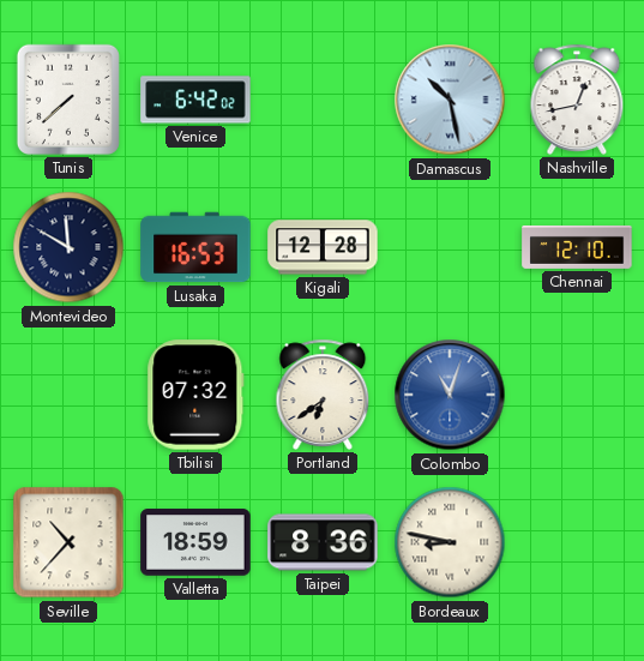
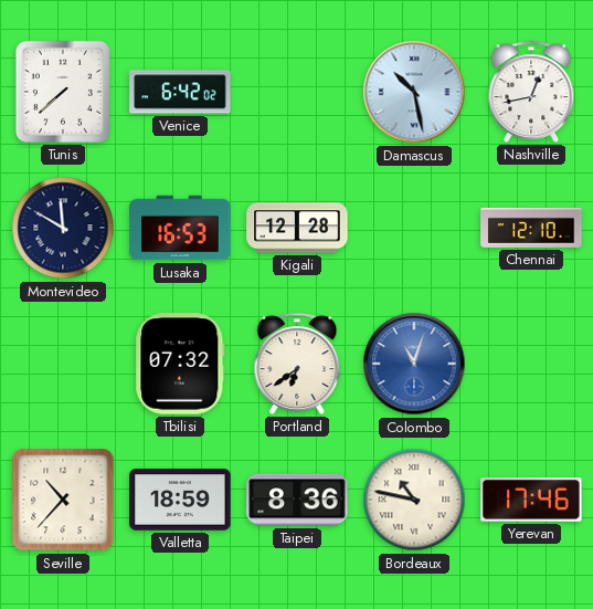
Bordeaux: 8:47 -> 10:47
Yerevan: none -> 17:46
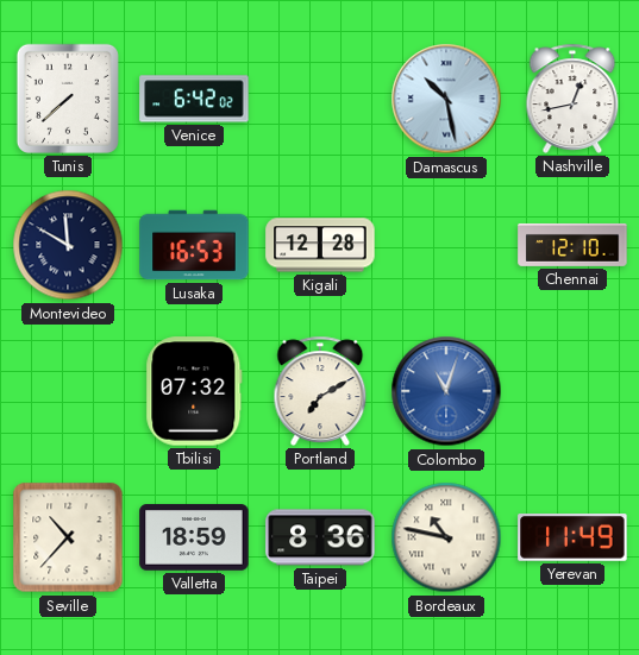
Portland: 6:39 -> 7:10
Yerevan: 17:46 -> 11:49
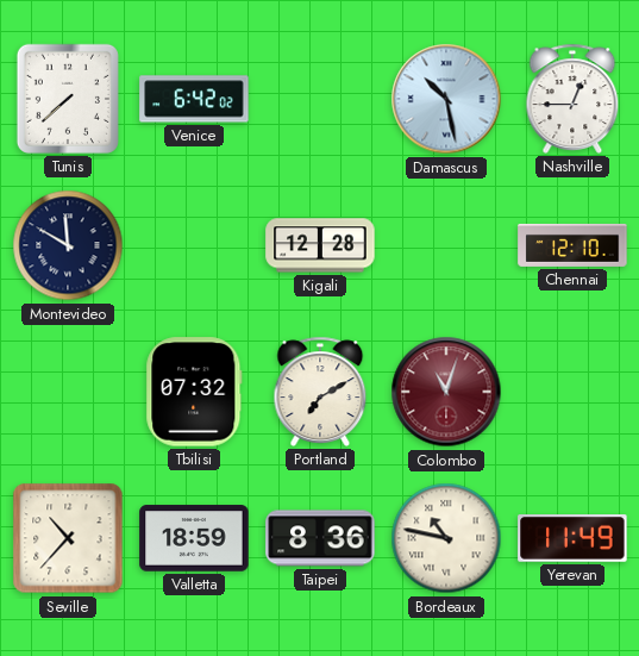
Nashville: 12:43 -> 12:45
Lusaka: 16:53 -> none
Colombo dial: blue -> burgundy
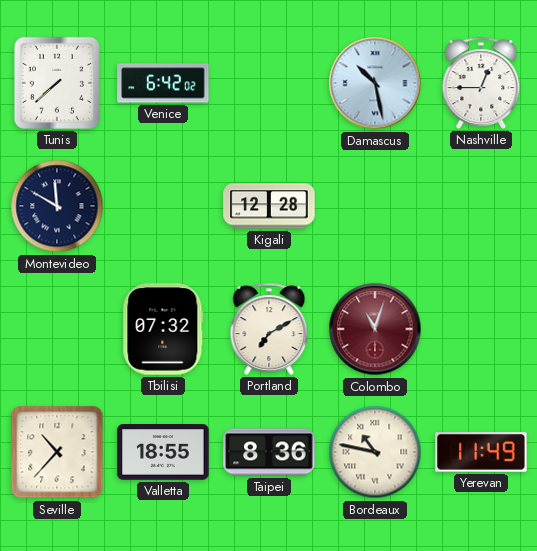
Chennai: 12:10 -> none
Valletta: 18:59 -> 18:55
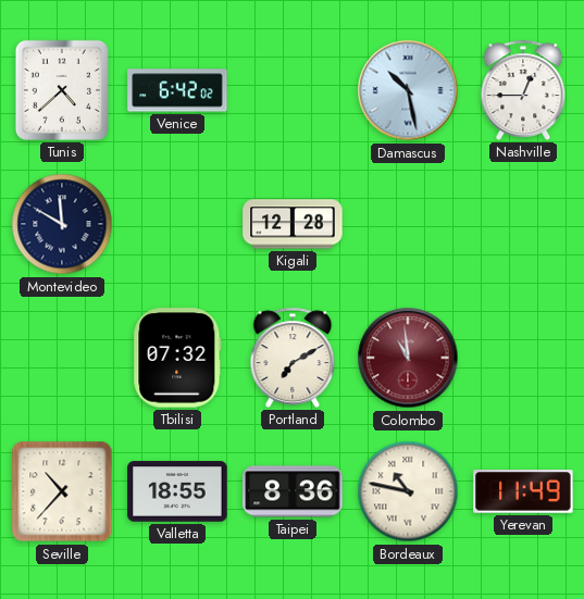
Tunis: 7:38 -> 4:38
Colombo: 11:03 -> 10:59
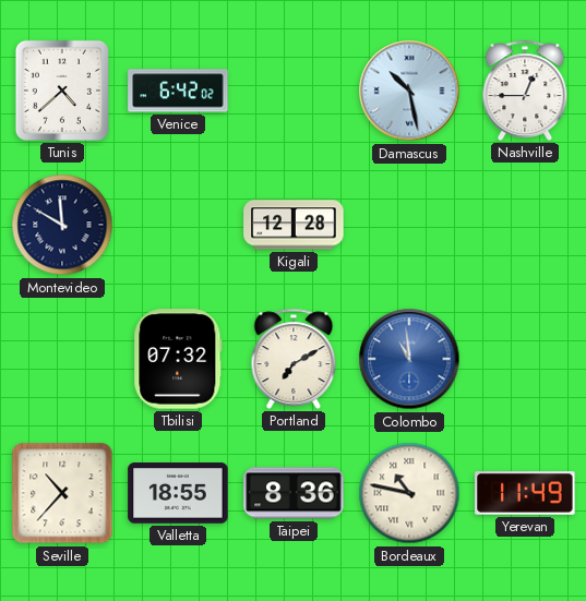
Colombo dial: burgundy -> blue
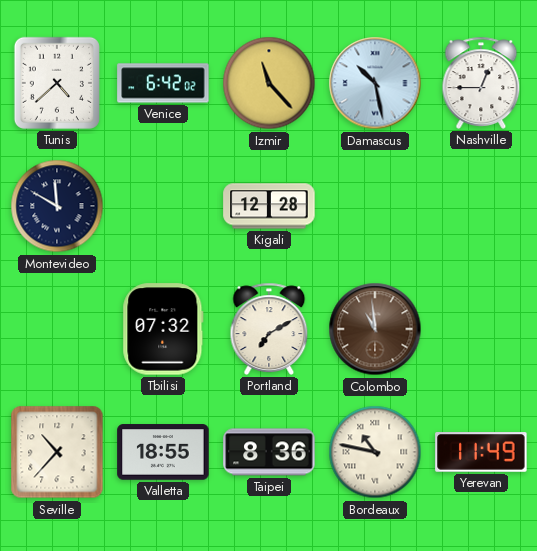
Izmir: none -> 11:23
Colombo dial: blue -> brown
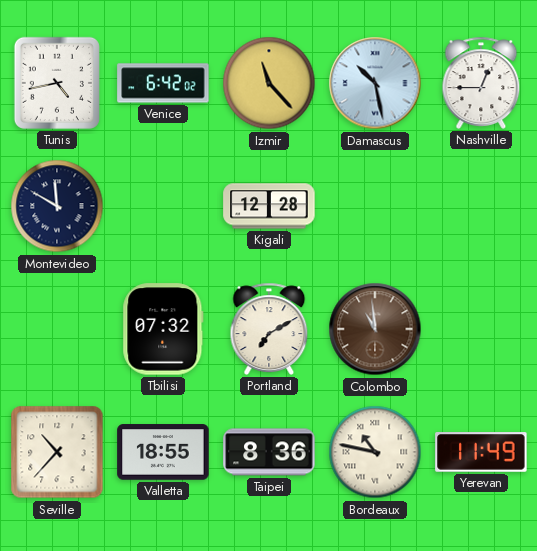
Tunis: 4:38 -> 4:43
